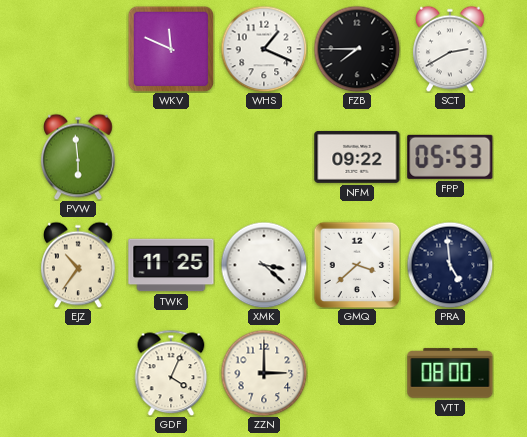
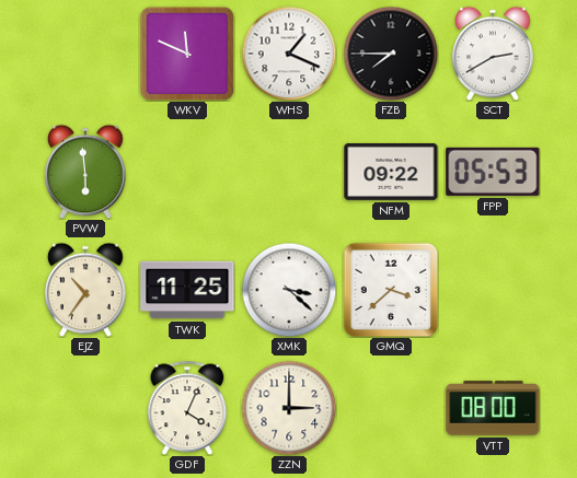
PRA: 4:59 -> none
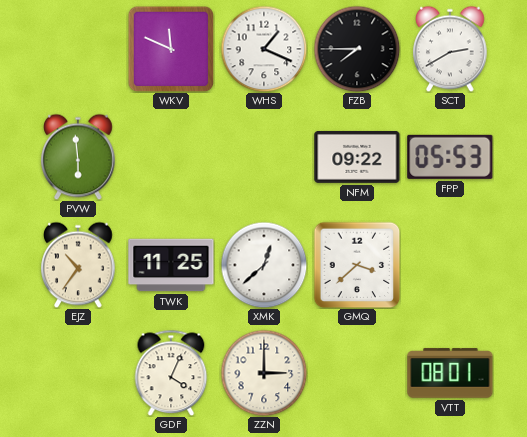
XMK: 3:22 -> 12:38
VTT: 08:00 -> 08:01
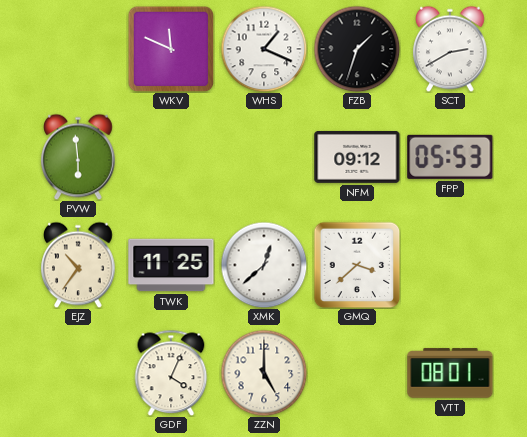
FZB: 7:45 -> 1:33
NFM: 09:22 -> 09:12
ZZN: 3:00 -> 5:00
